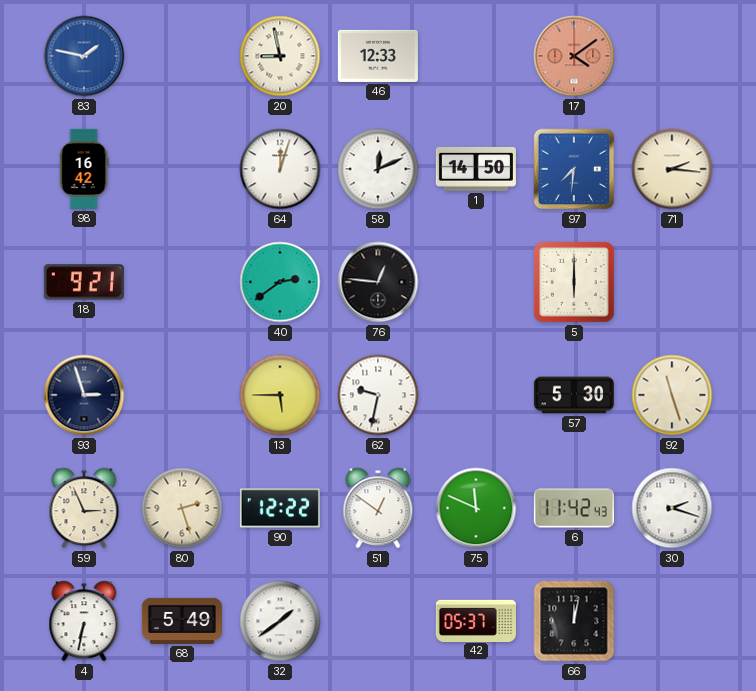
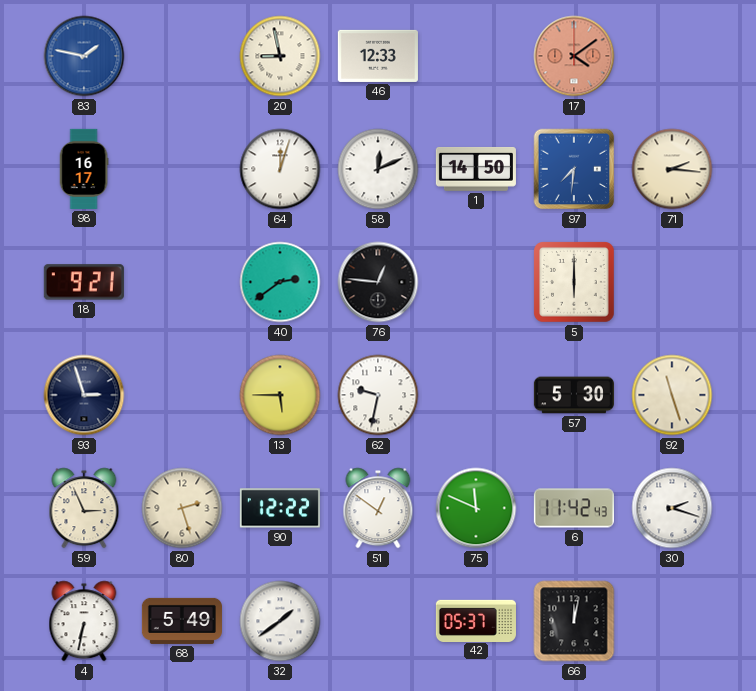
98: 16:42 -> 16:17
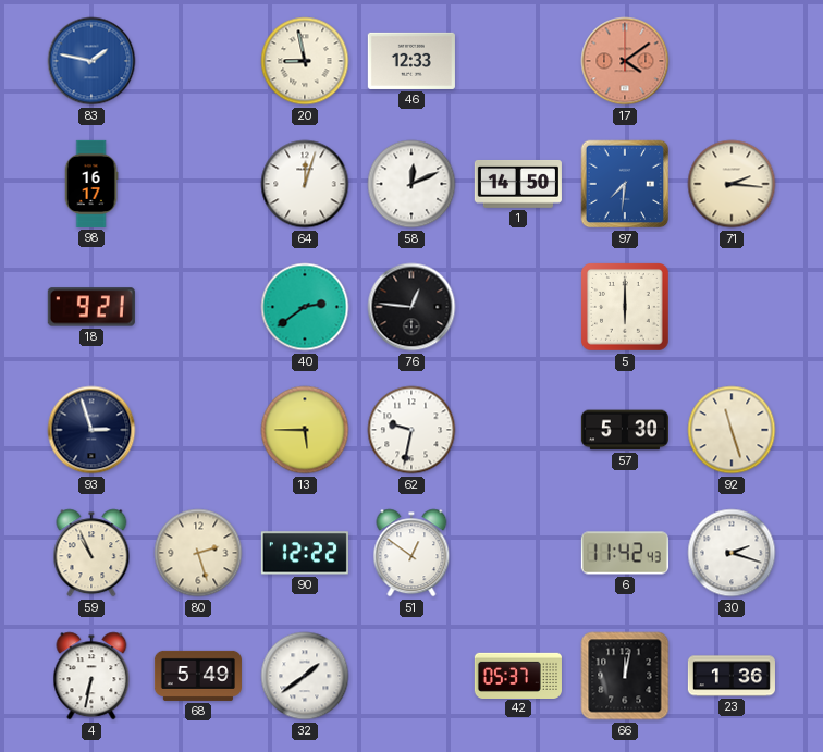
59: 2:56 -> 10:56
75: 11:49 -> none
23: none -> 1:36
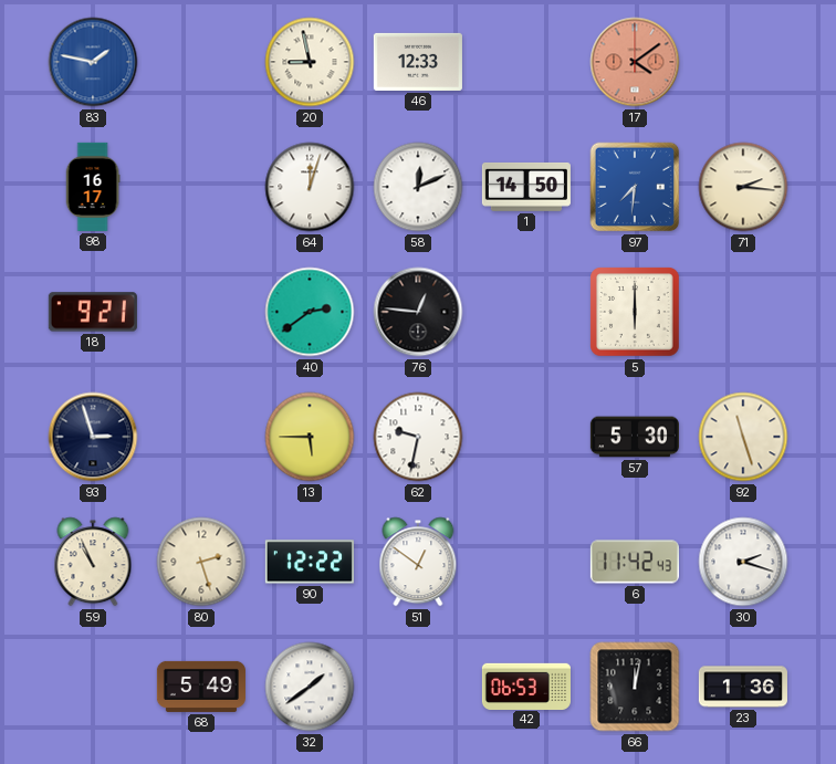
4: 6:32 -> none
42: 05:37 -> 06:53
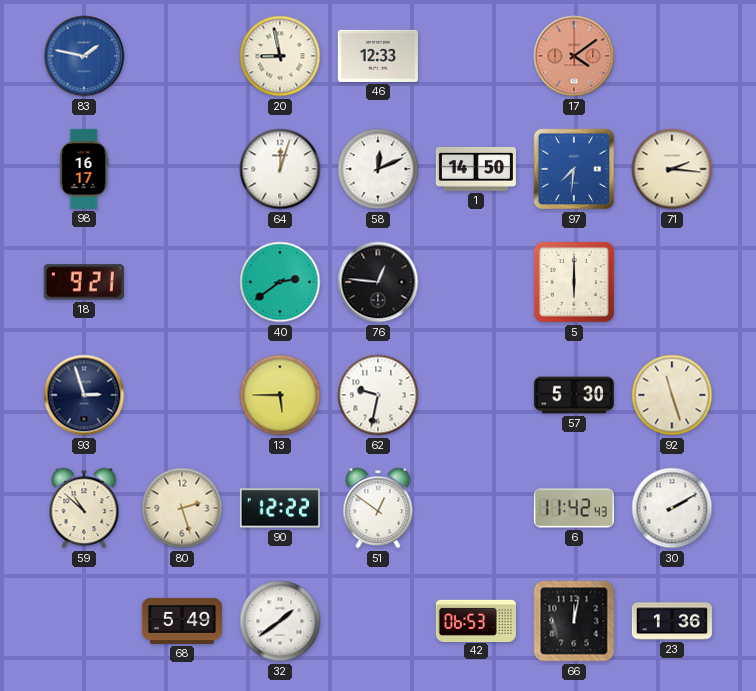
59: 10:56 -> 10:52
30: 2:18 -> 2:10
